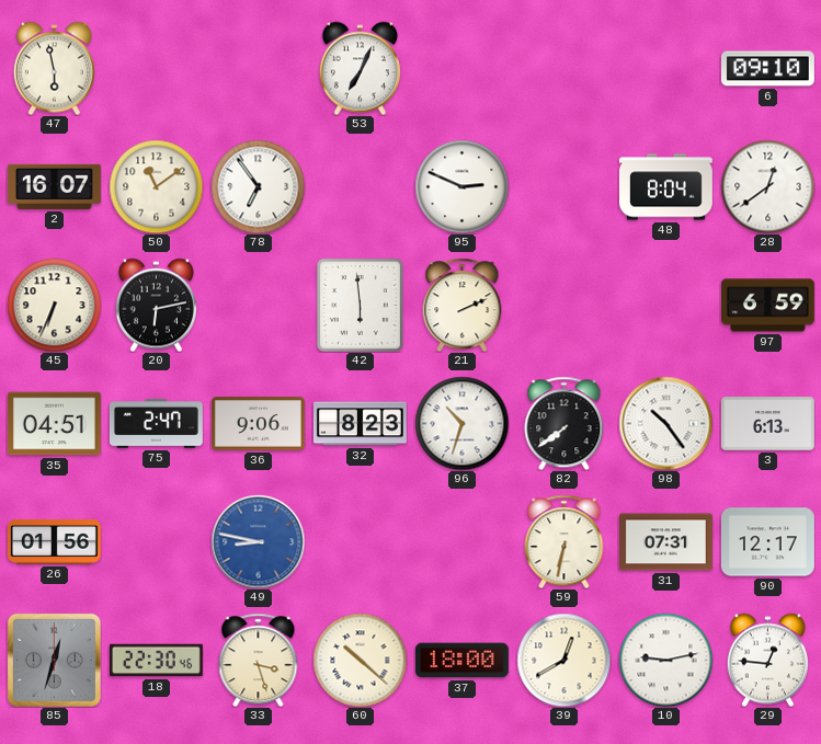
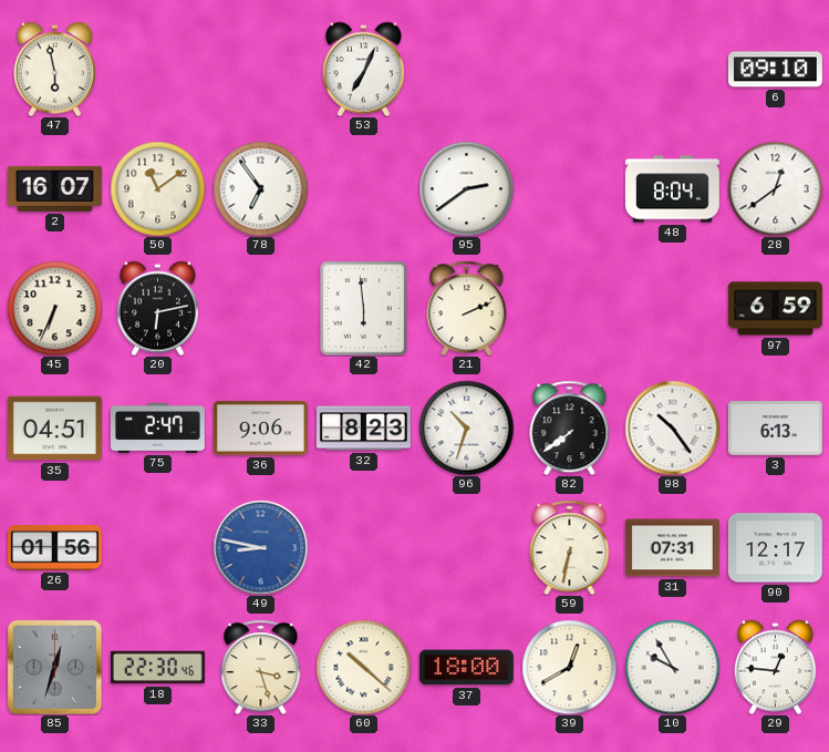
95: 2:49 -> 2:39
10: 9:13 -> 9:55
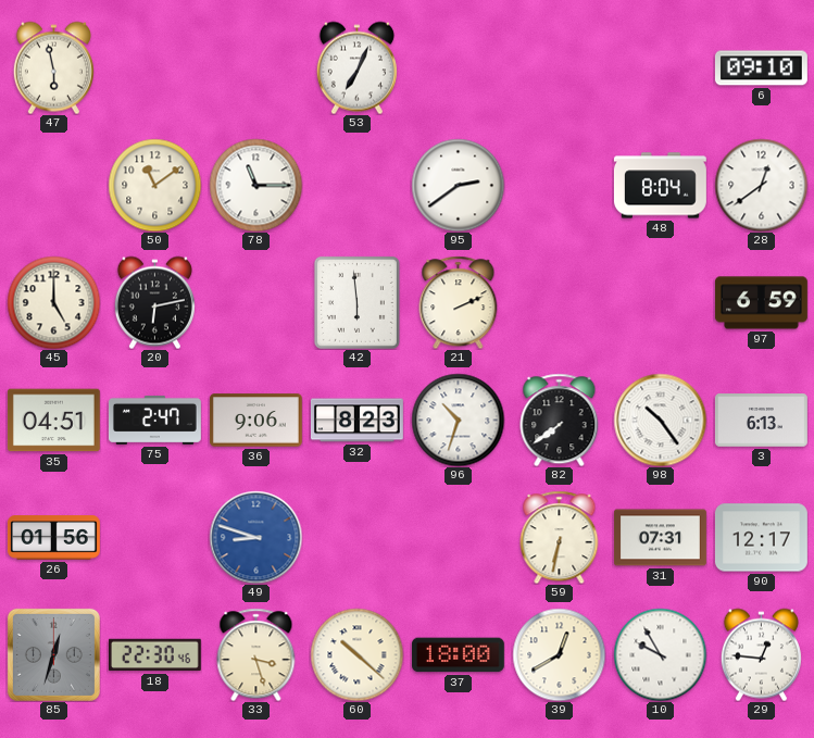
2: 16:07 -> none
78: 6:54 -> 11:15
45: 6:34 -> 5:00
49: 8:47 -> 8:48
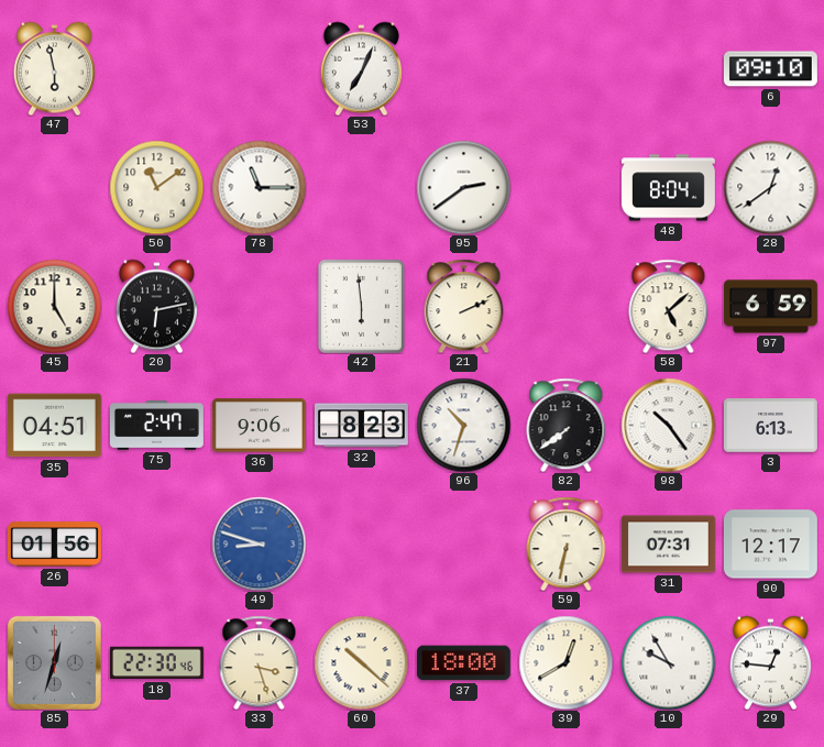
58: none -> 5:08
